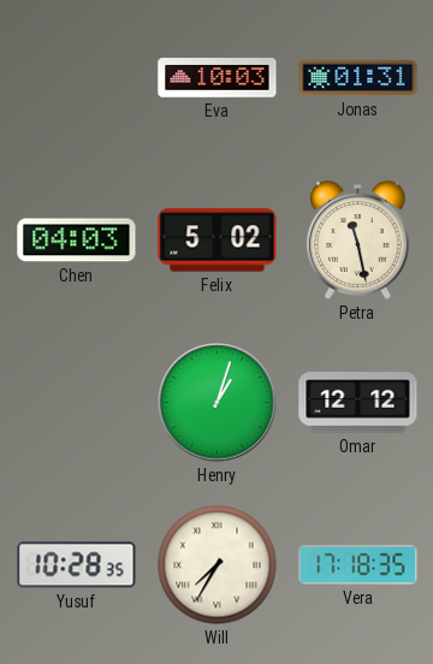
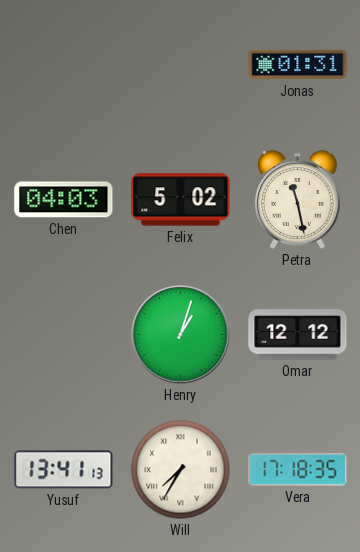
Eva: 10:03 -> none
Yusuf: 10:28 -> 13:41
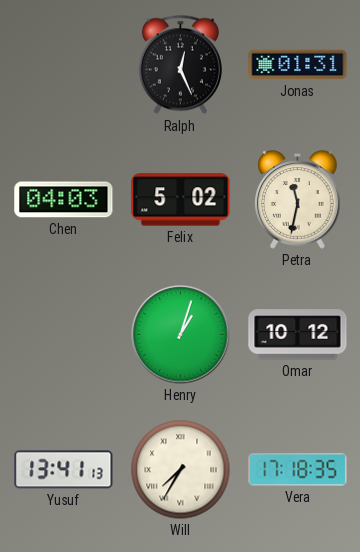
Ralph: none -> 12:26
Petra: 11:28 -> 11:32
Omar: 12:12 -> 10:12
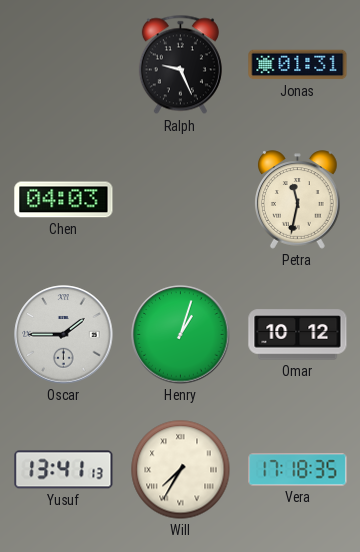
Ralph: 12:26 -> 9:26
Felix: 5:02 -> none
Oscar: none -> 1:45
